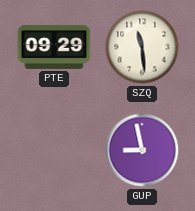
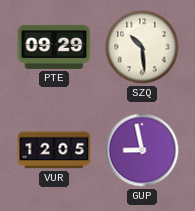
SZQ: 11:29 -> 10:29
VUR: none -> 12:05
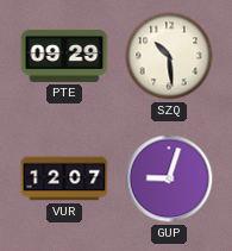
VUR: 12:05 -> 12:07
GUP: 8:58 -> 9:03
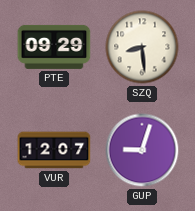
SZQ: 10:29 -> 8:29
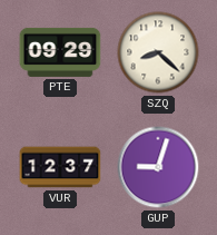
SZQ: 8:29 -> 8:22
VUR: 12:07 -> 12:37
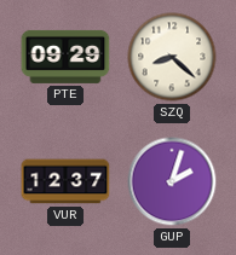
GUP: 9:03 -> 2:03
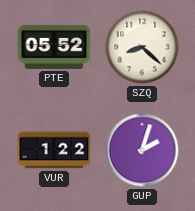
PTE: 09:29 -> 05:52
VUR: 12:37 -> 1:22
